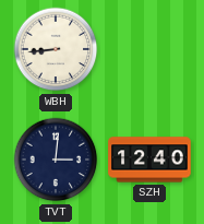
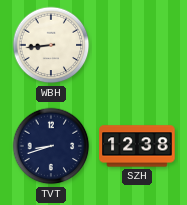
TVT: 3:01 -> 8:42
SZH: 12:40 -> 12:38
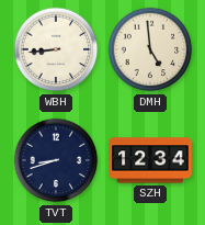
DMH: none -> 4:59
SZH: 12:38 -> 12:34
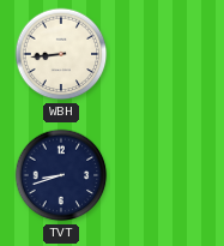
DMH: 4:59 -> none
SZH: 12:34 -> none
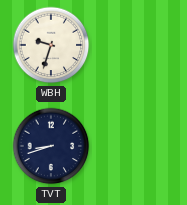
WBH: 8:44 -> 9:33
